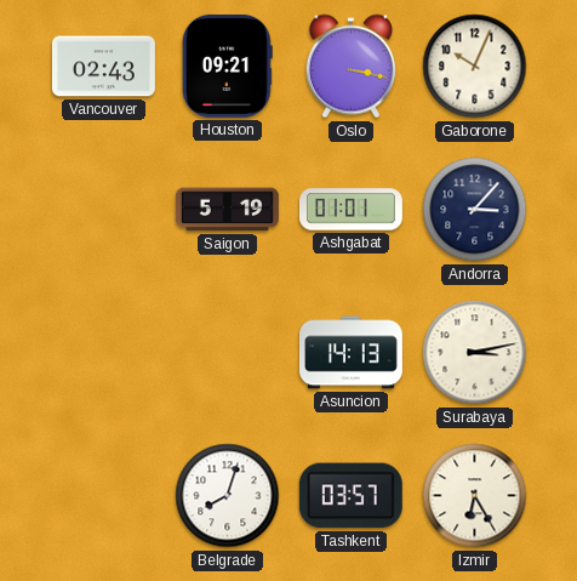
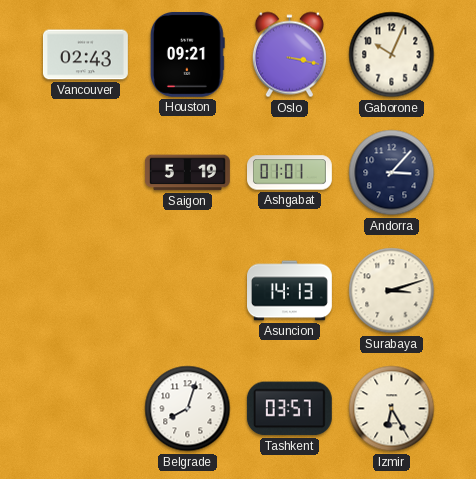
Surabaya: 3:13 -> 3:12
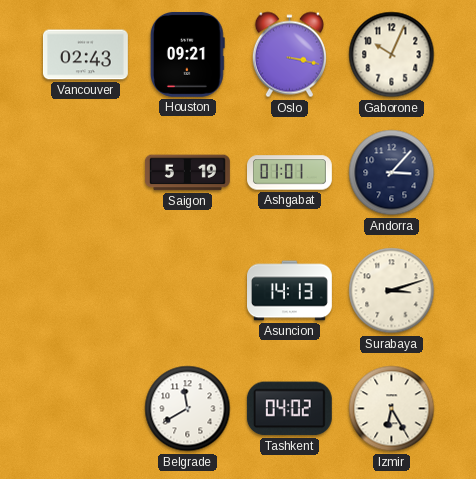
Belgrade: 8:03 -> 11:40
Tashkent: 03:57 -> 04:02
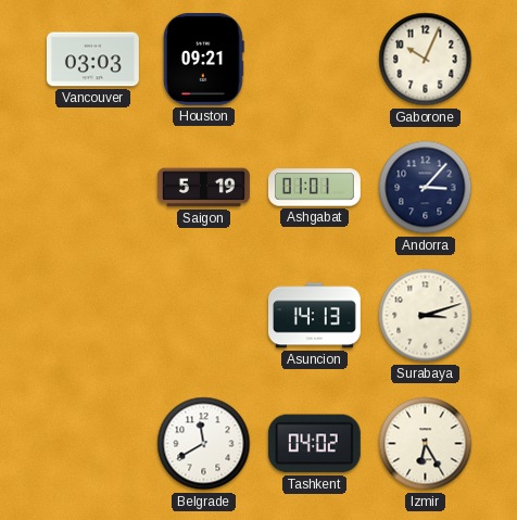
Vancouver: 02:43 -> 03:03
Oslo: 3:17 -> none
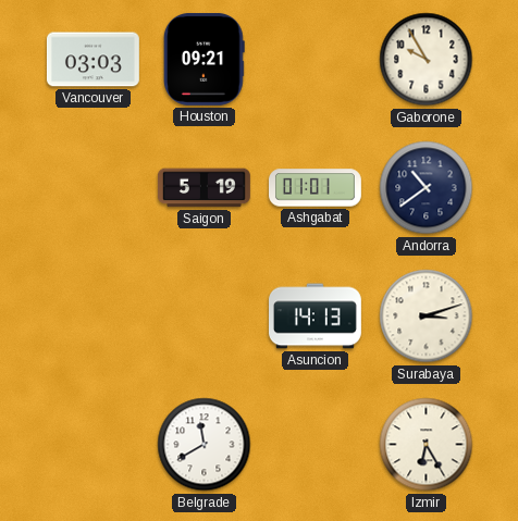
Gaborone: 10:04 -> 9:55
Andorra: 3:07 -> 10:39
Tashkent: 04:02 -> none
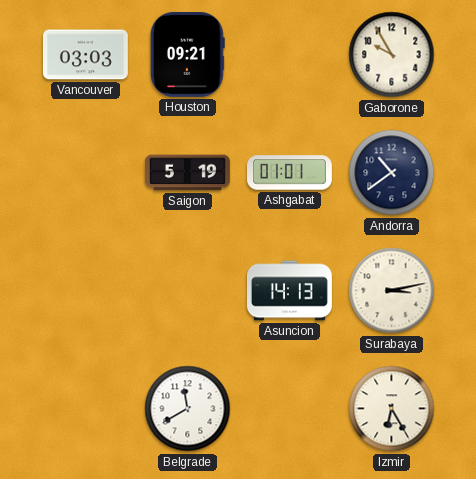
Surabaya: 3:12 -> 3:13
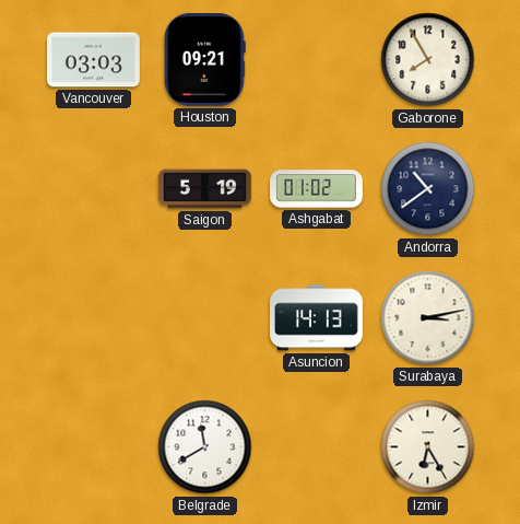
Gaborone: 9:55 -> 7:55
Ashgabat: 01:01 -> 01:02
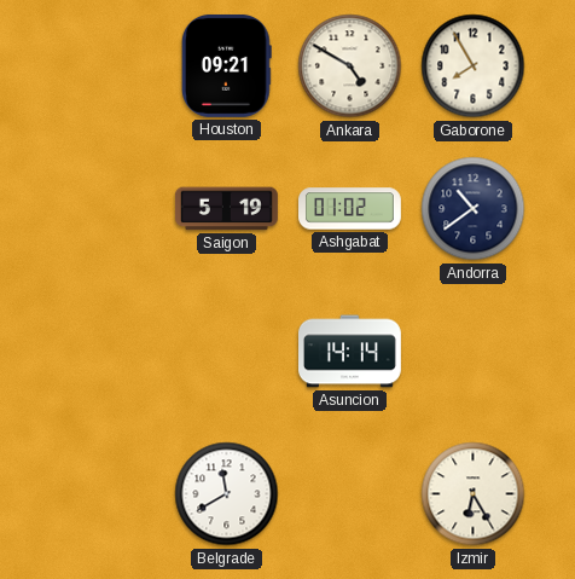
Vancouver: 03:03 -> none
Ankara: none -> 4:50
Asuncion: 14:13 -> 14:14
Surabaya: 3:13 -> none
